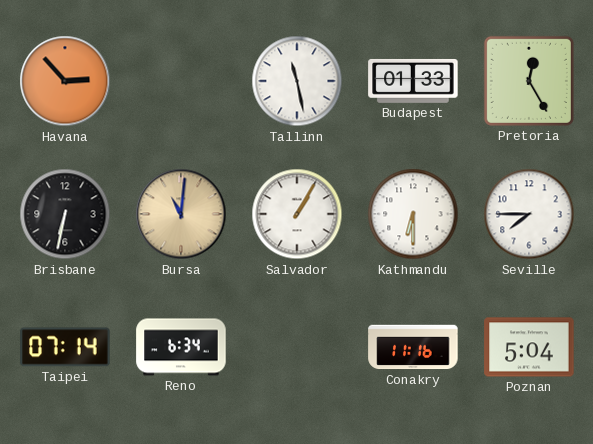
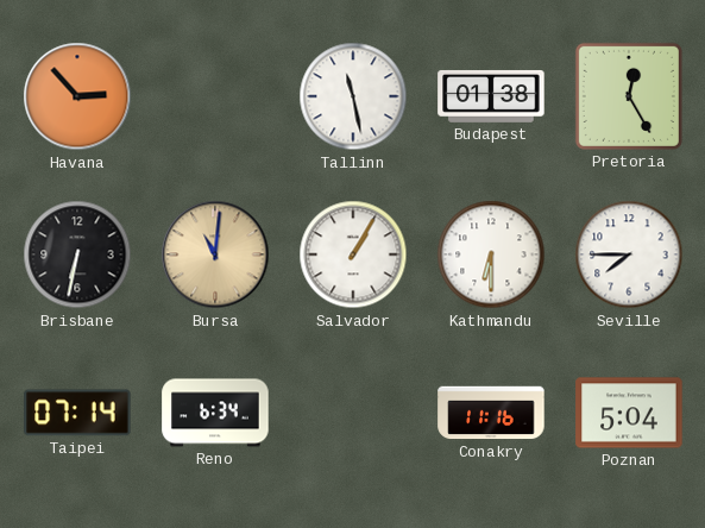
Budapest: 01:33 -> 01:38
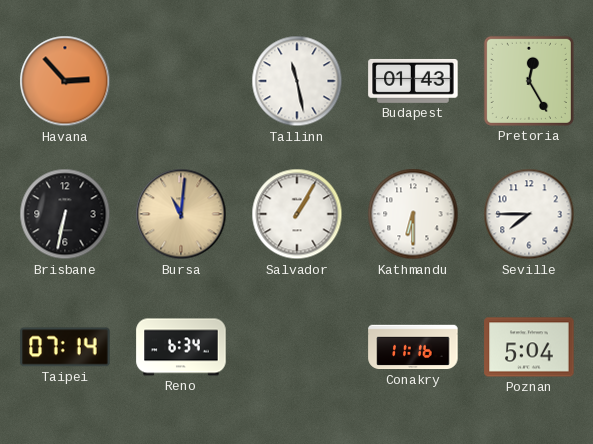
Budapest: 01:38 -> 01:43
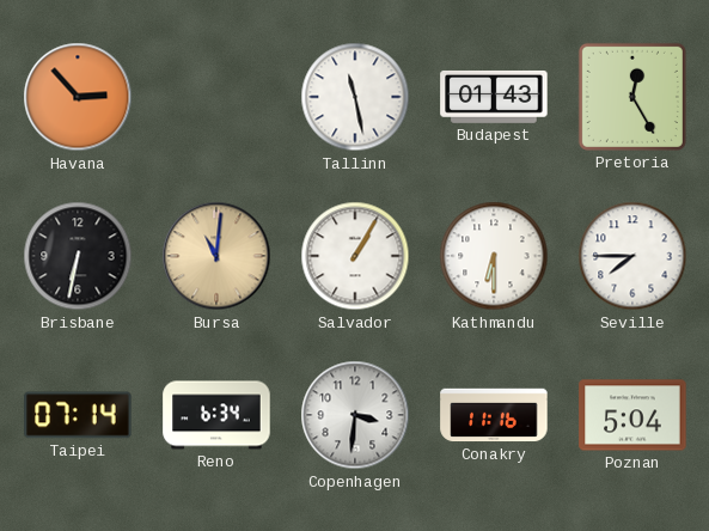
Copenhagen: none -> 3:31
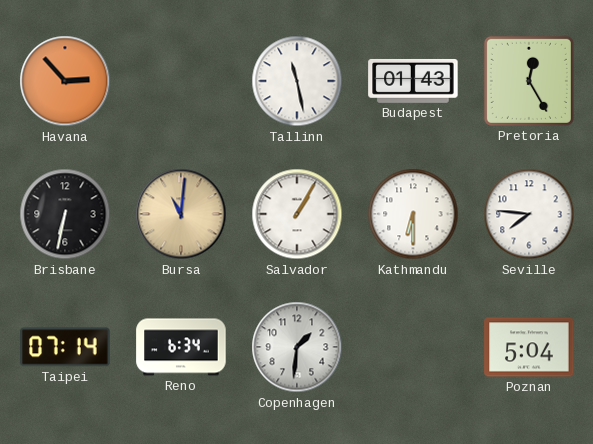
Seville: 7:45 -> 7:46
Copenhagen: 3:31 -> 1:31
Conakry: 11:16 -> none
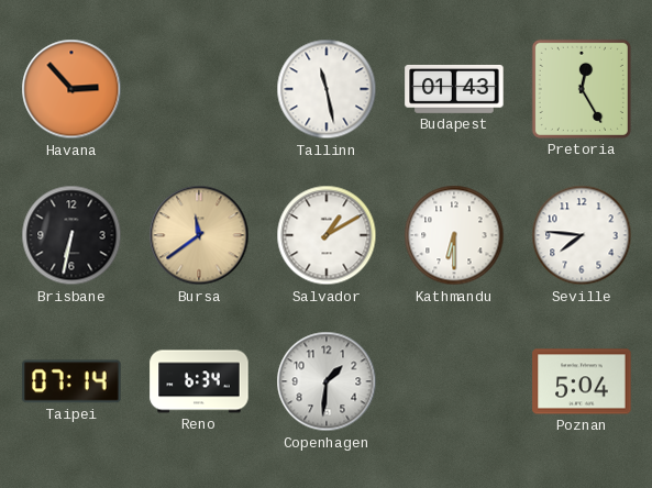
Bursa: 11:01 -> 11:39
Salvador: 1:05 -> 1:10
